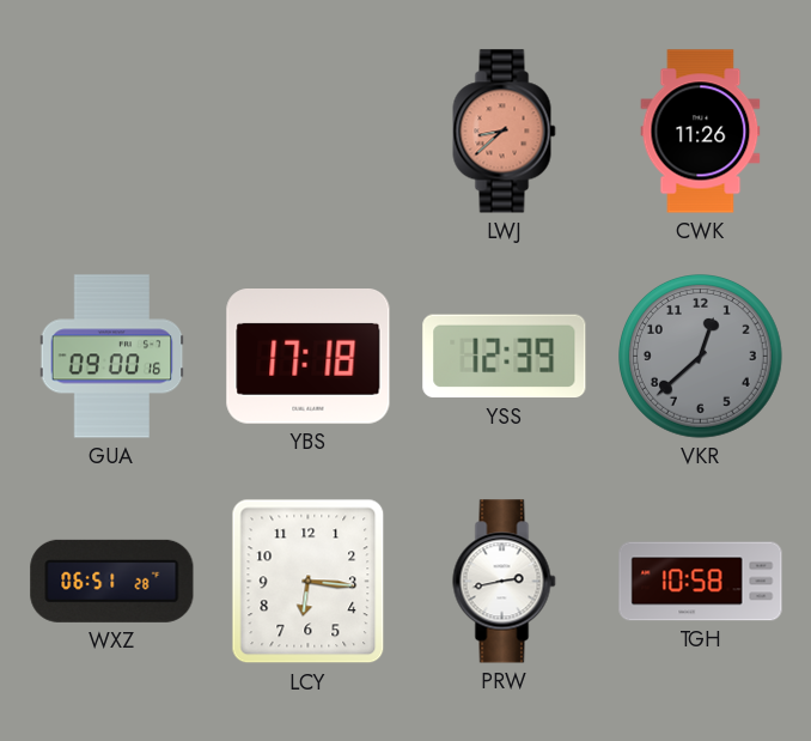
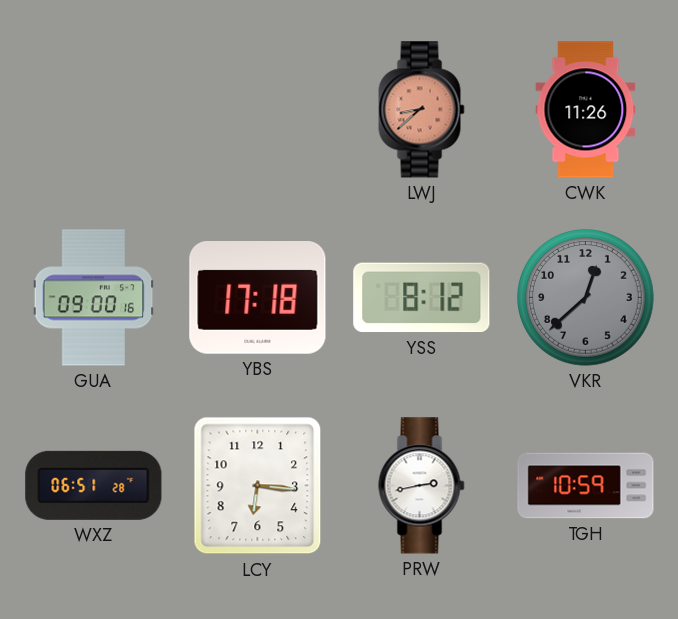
YSS: 12:39 -> 8:12
TGH: 10:58 -> 10:59
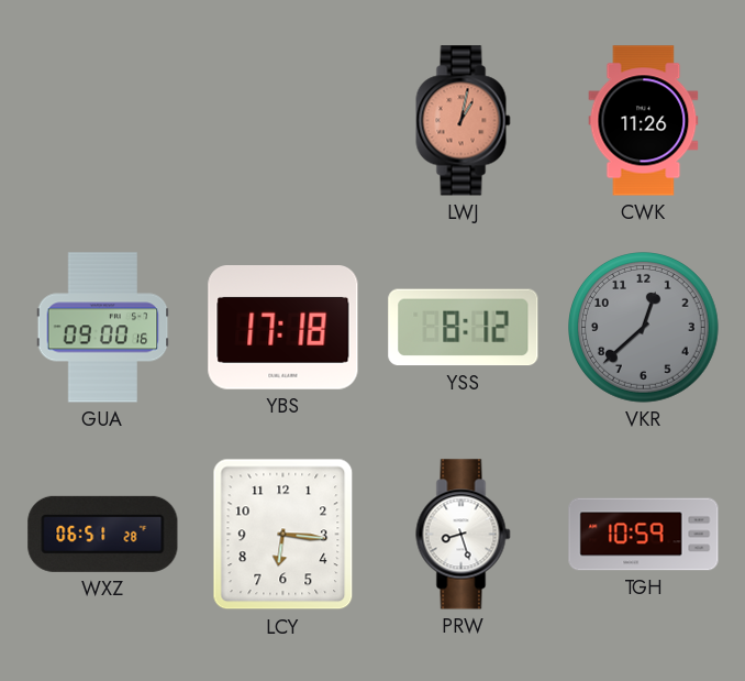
LWJ: 8:38 -> 1:02
PRW: 2:43 -> 8:27
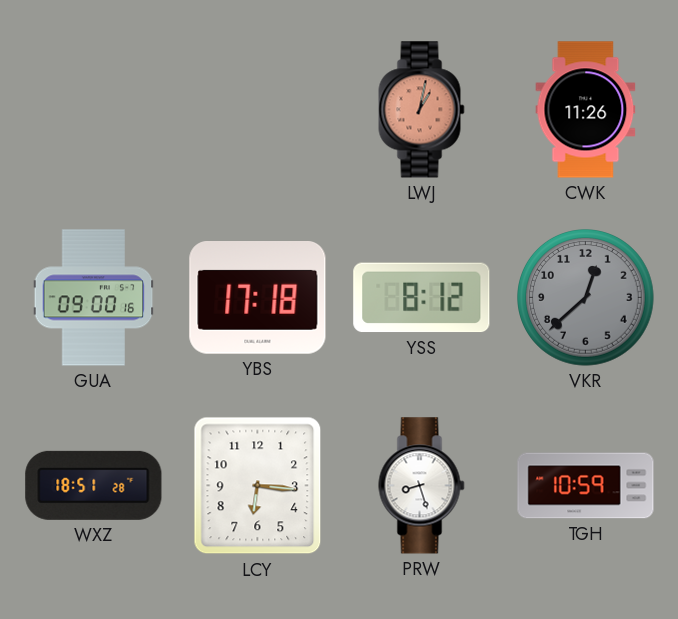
WXZ: 06:51 -> 18:51
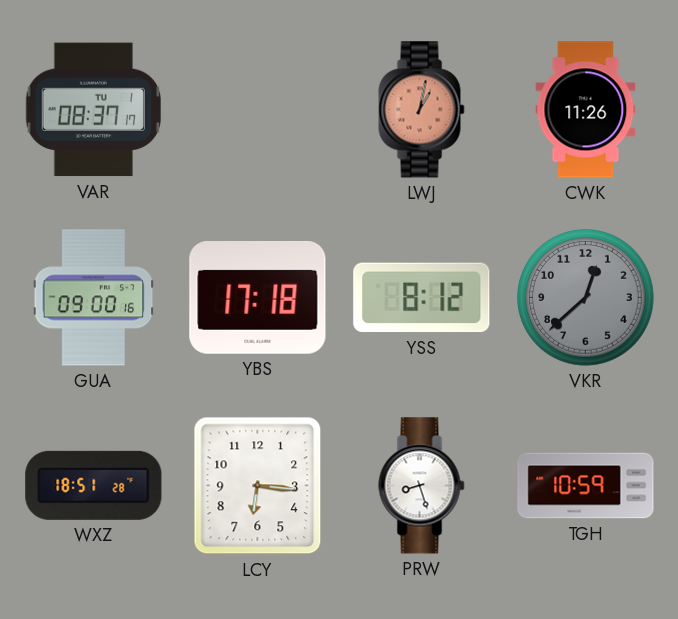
VAR: none -> 08:37
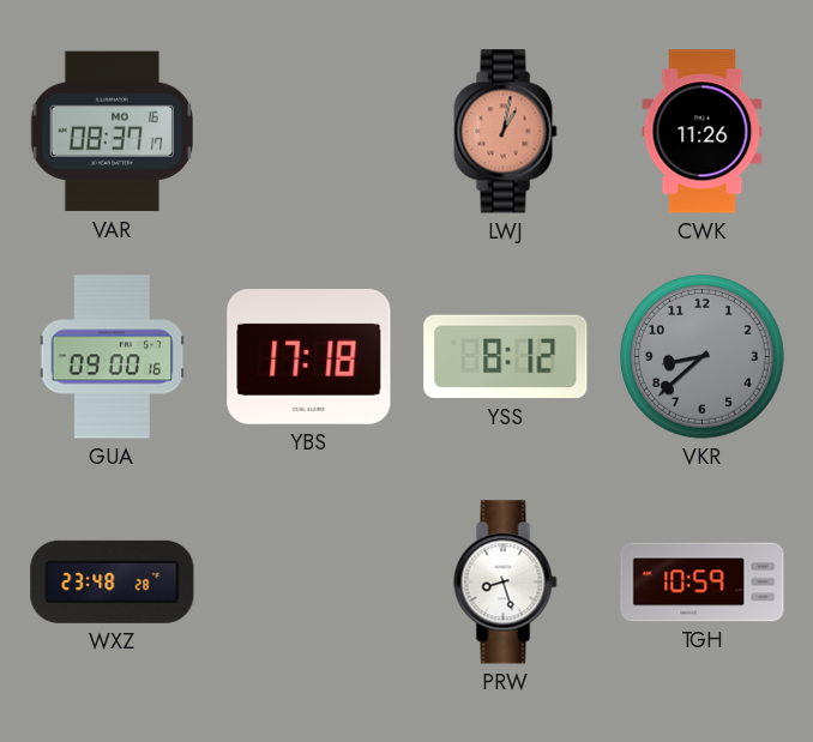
VAR date: TU 1 -> MO 16
VKR: 12:38 -> 8:38
WXZ: 18:51 -> 23:48
LCY: 6:16 -> none
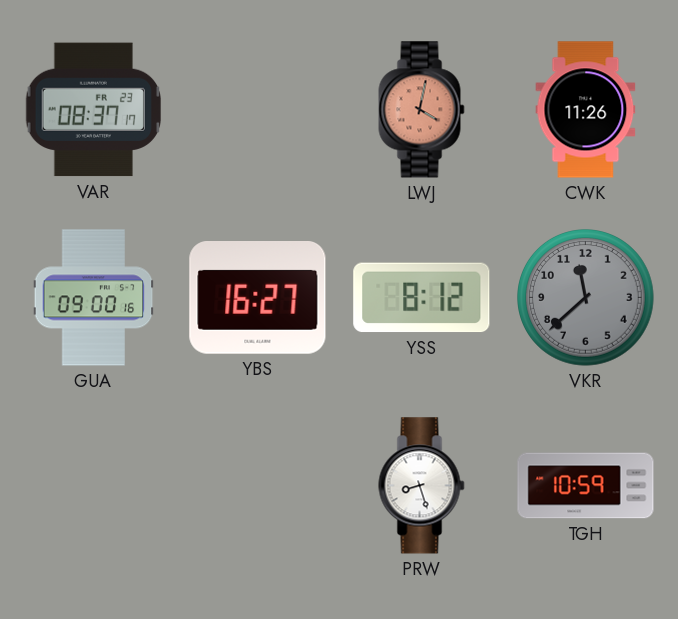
VAR date: MO 16 -> FR 23
LWJ: 1:02 -> 4:02
YBS: 17:18 -> 16:27
VKR: 8:38 -> 11:38
WXZ: 23:48 -> none
